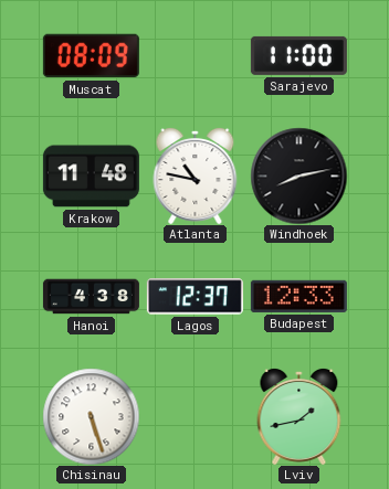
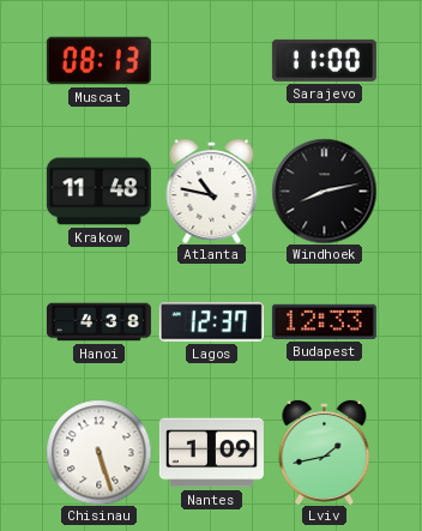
Muscat: 08:09 -> 08:13
Nantes: none -> 1:09
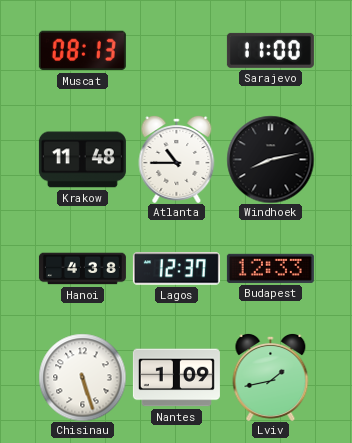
Atlanta: 10:47 -> 10:45
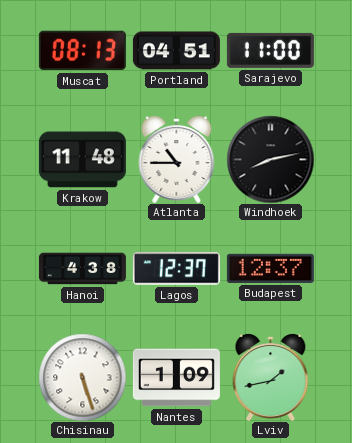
Portland: none -> 04:51
Budapest: 12:33 -> 12:37
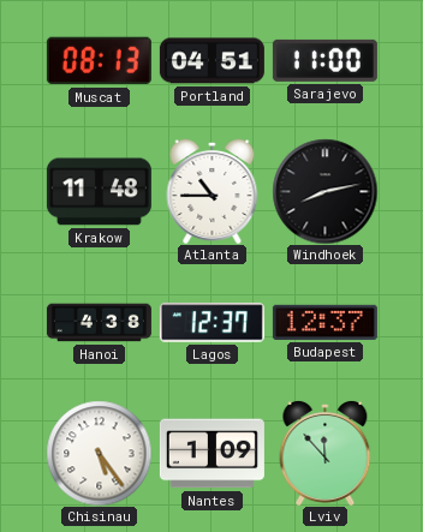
Chisinau: 5:27 -> 5:24
Lviv: 1:43 -> 11:53
